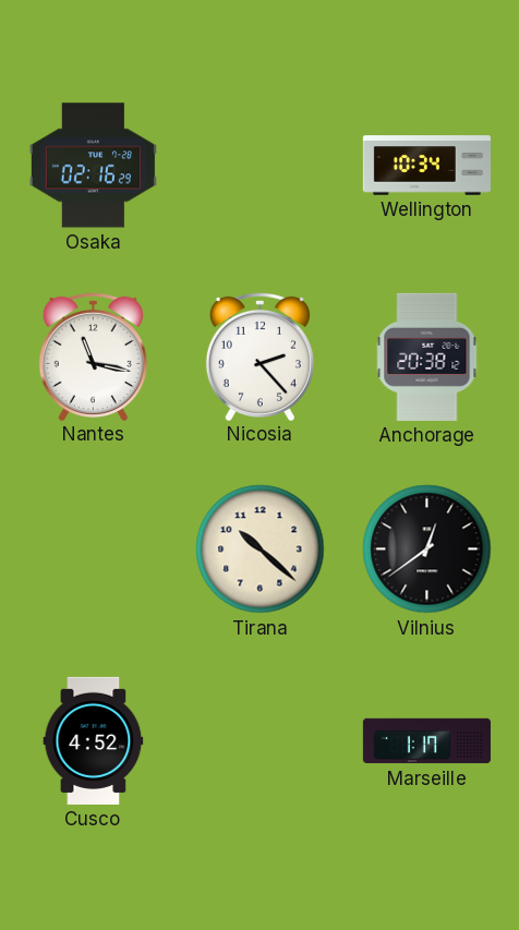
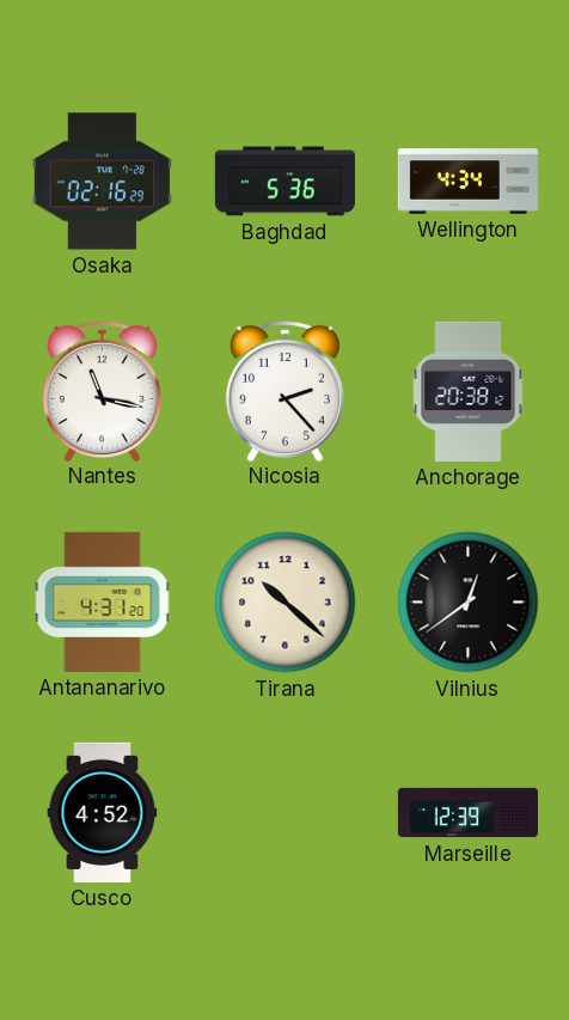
Baghdad: none -> 5:36
Wellington: 10:34 -> 4:34
Antananarivo: none -> 4:31
Marseille: 1:17 -> 12:39
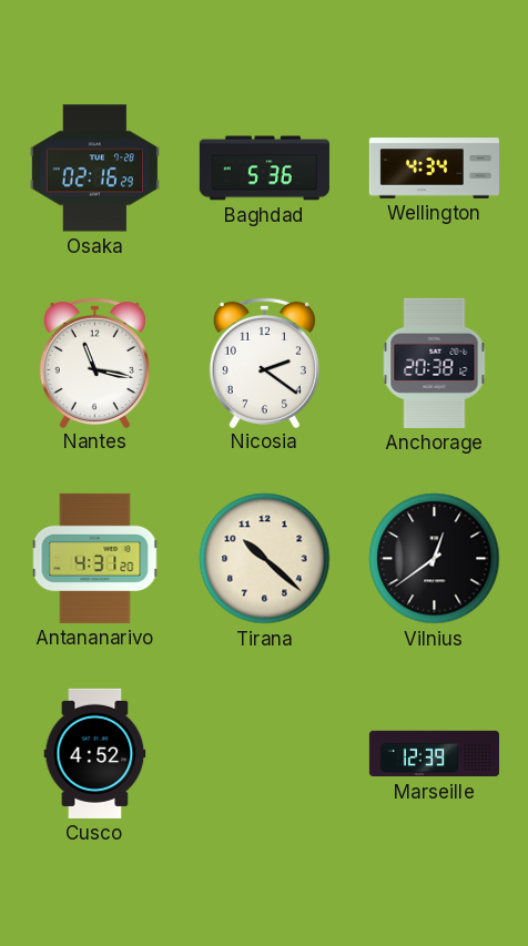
Nicosia: 2:23 -> 2:21
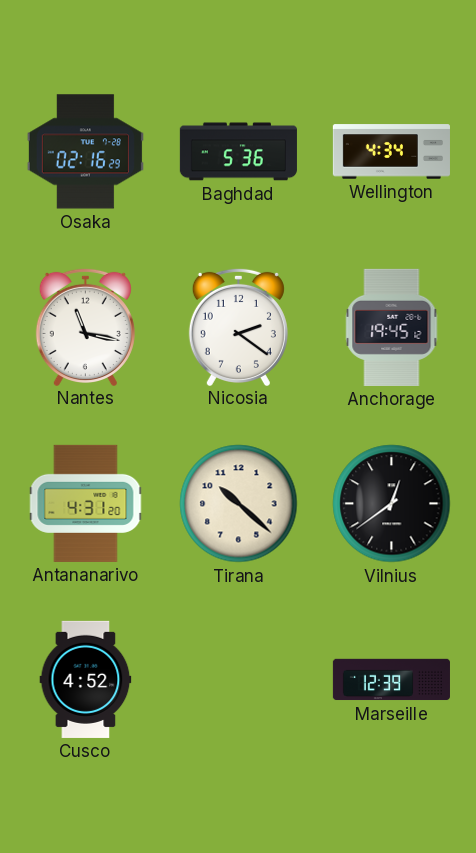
Anchorage: 20:38 -> 19:45
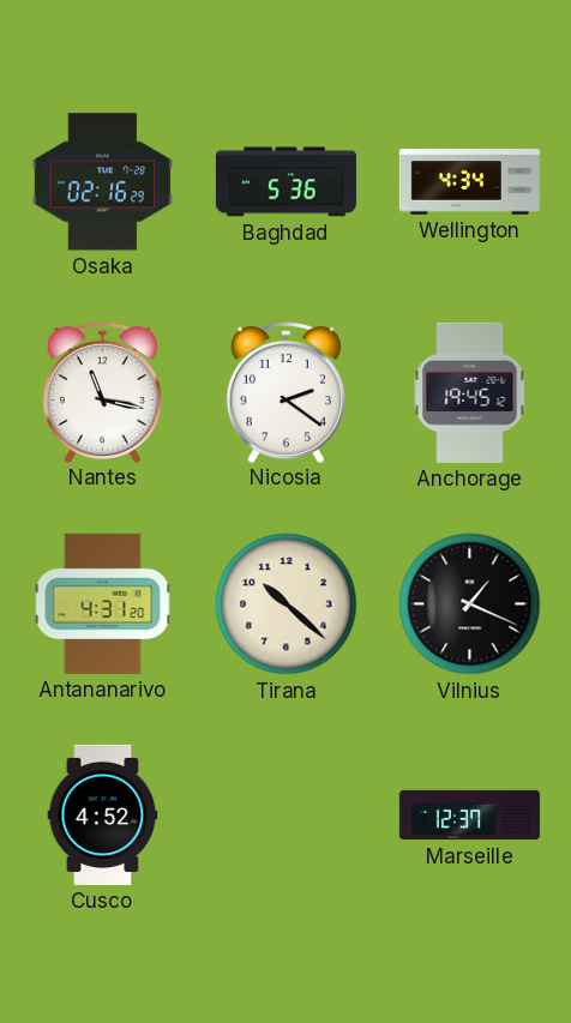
Vilnius: 12:39 -> 1:19
Marseille: 12:39 -> 12:37
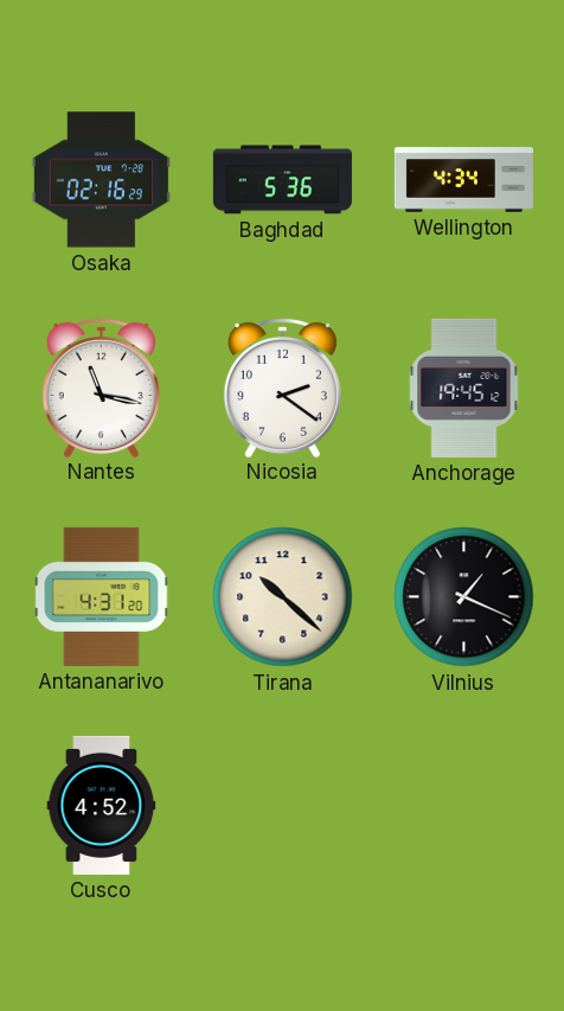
Marseille: 12:37 -> none
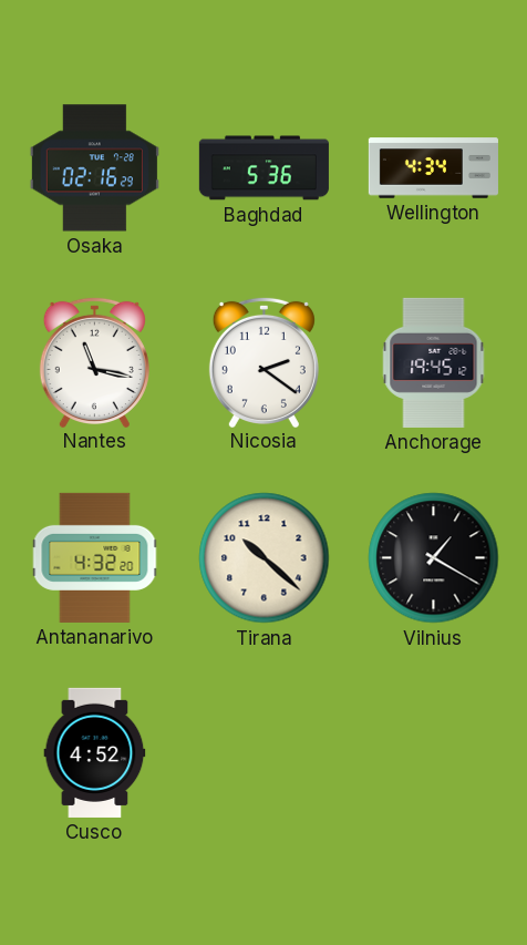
Antananarivo: 4:31 -> 4:32
Vilnius: 1:19 -> 1:20
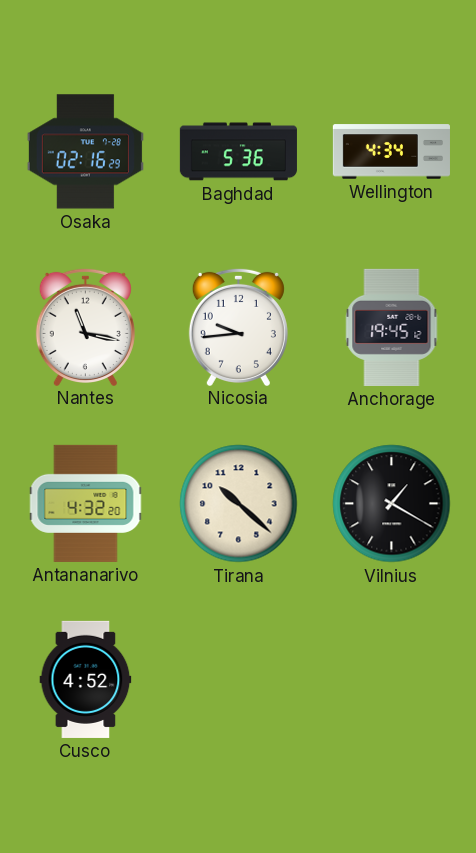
Nicosia: 2:21 -> 9:44
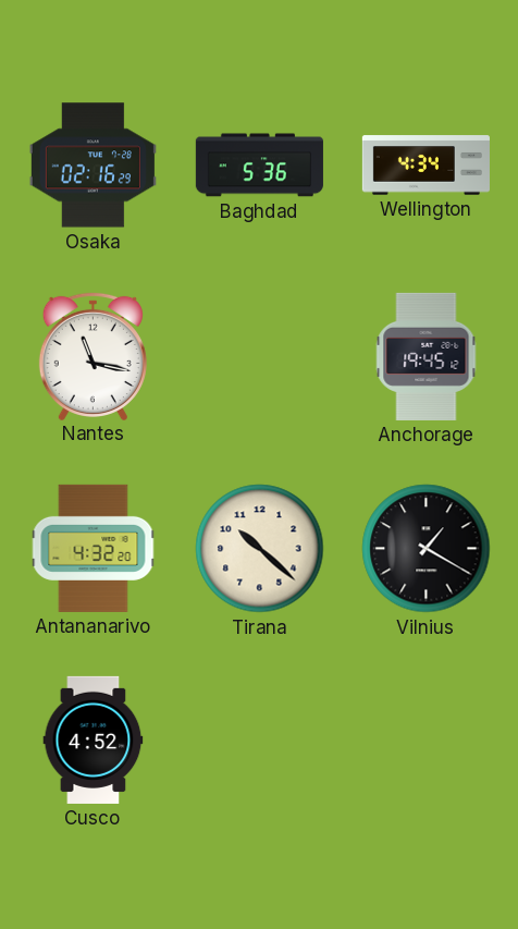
Nicosia: 9:44 -> none
